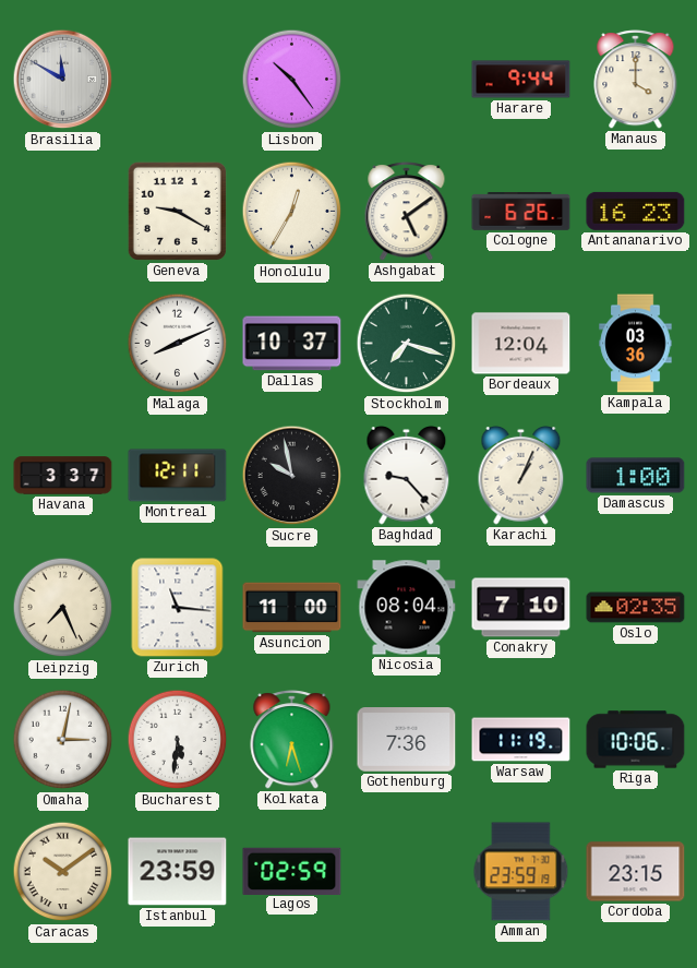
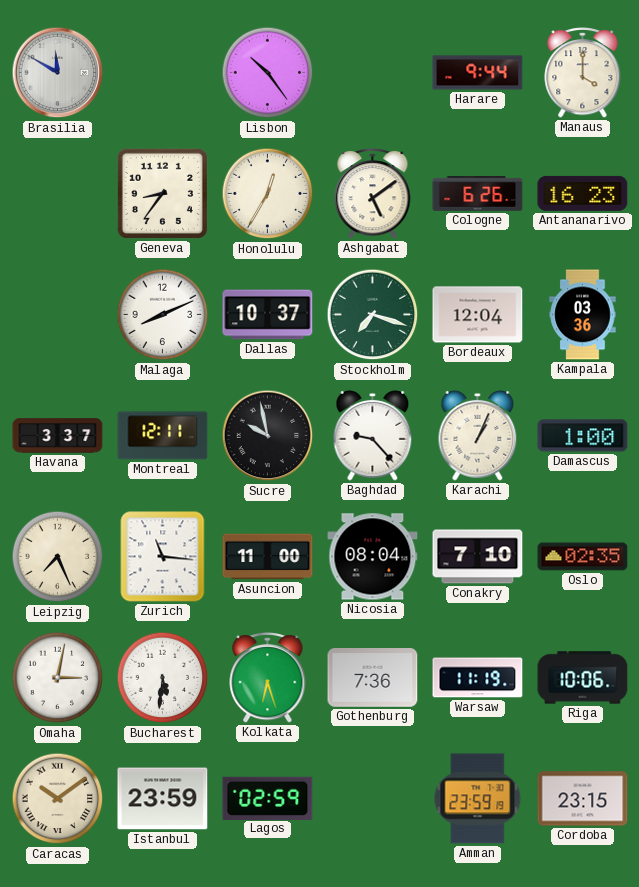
Geneva: 9:20 -> 8:36
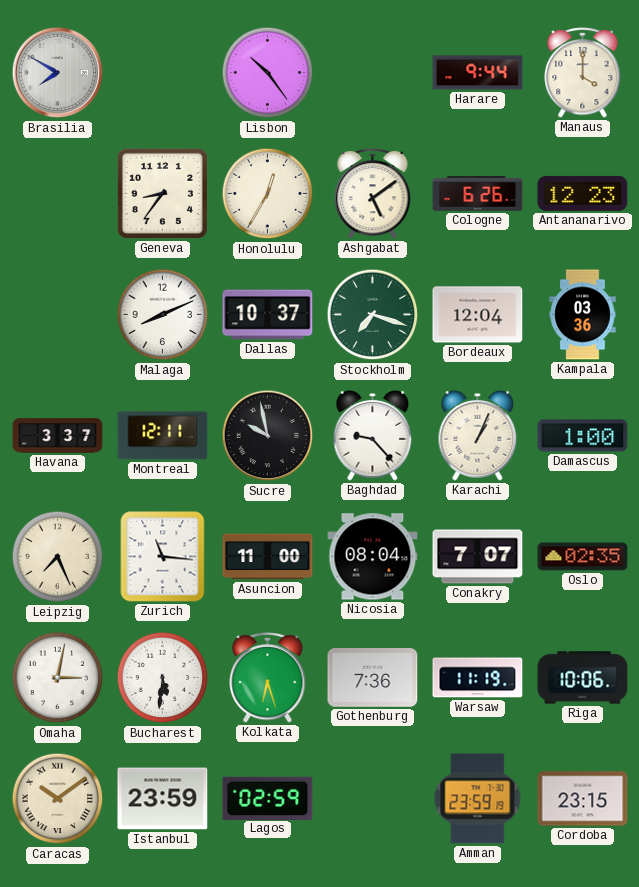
Brasilia: 11:50 -> 7:50
Antananarivo: 16:23 -> 12:23
Conakry: 7:10 -> 7:07
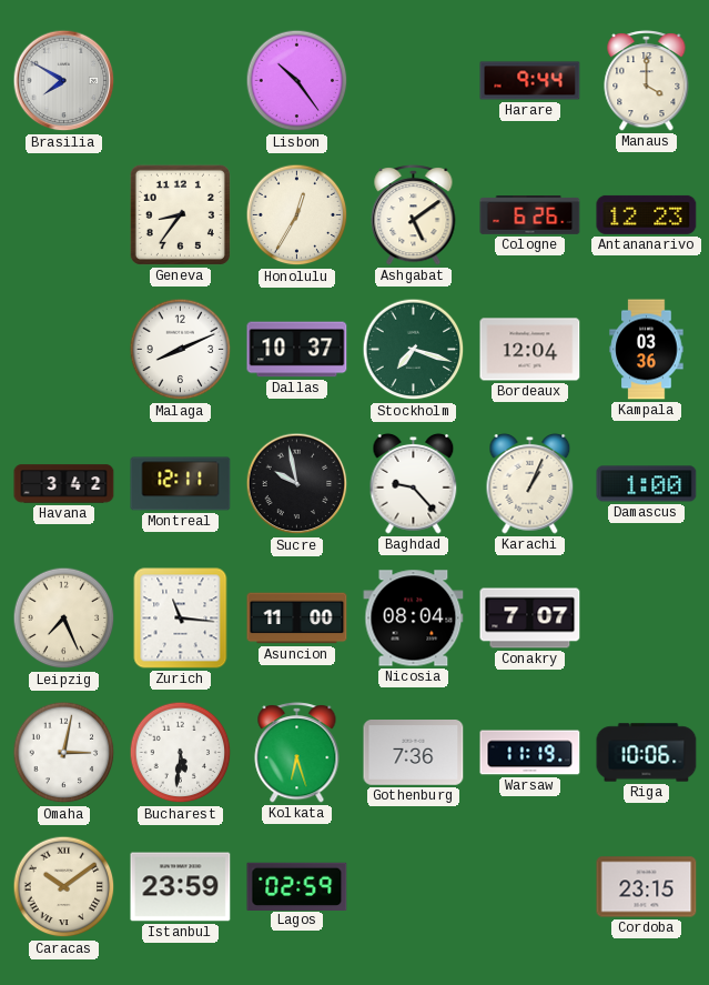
Havana: 3:37 -> 3:42
Oslo: 02:35 -> none
Amman: 23:59 -> none
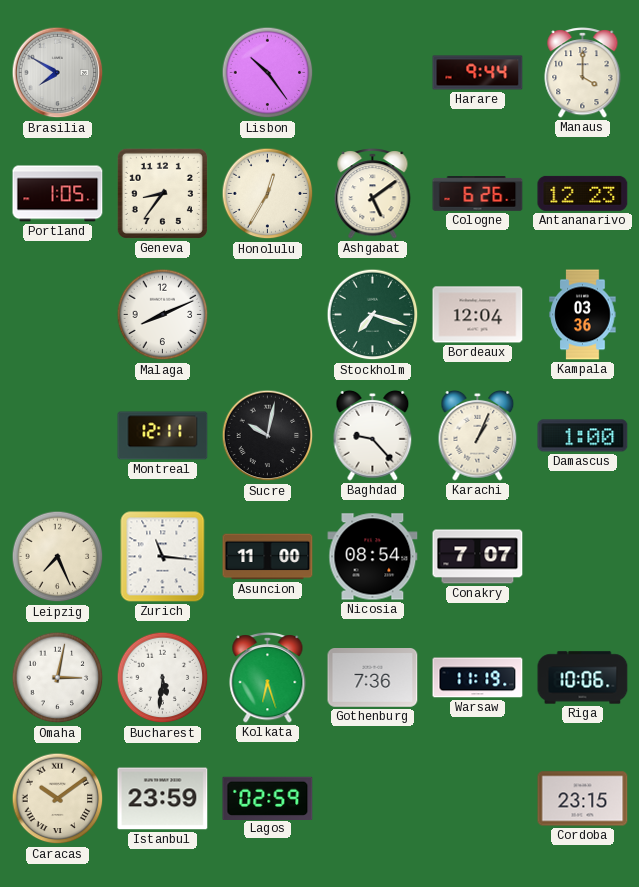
Portland: none -> 1:05
Dallas: 10:37 -> none
Havana: 3:42 -> none
Sucre: 9:58 -> 10:02
Nicosia: 08:04 -> 08:54
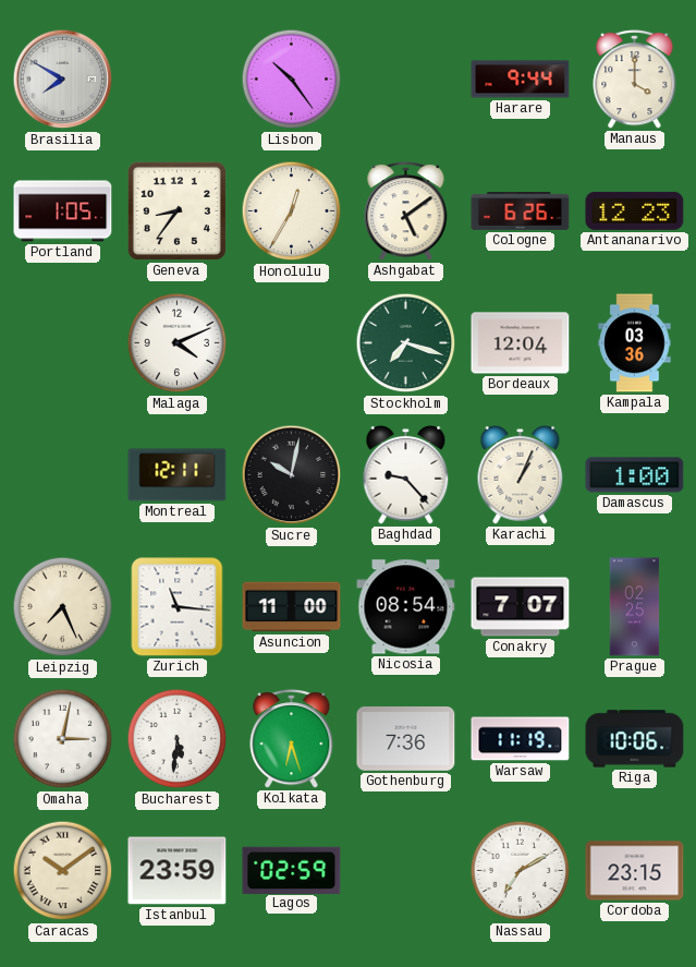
Malaga: 8:11 -> 4:11
Prague: none -> 02:25
Nassau: none -> 7:10
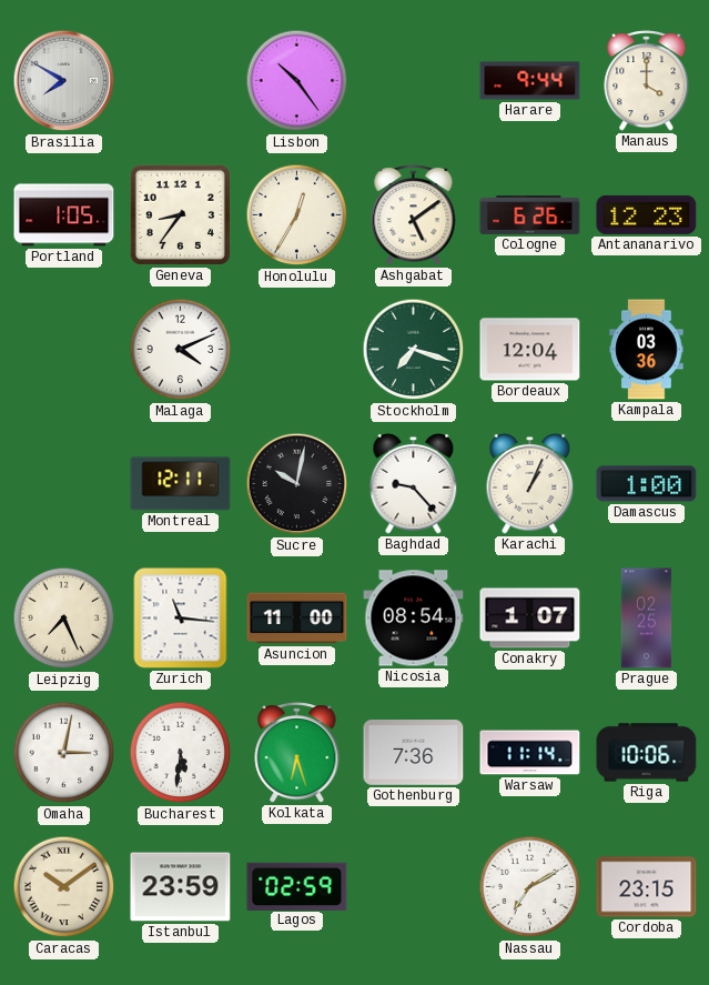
Conakry: 7:07 -> 1:07
Warsaw: 11:19 -> 11:14
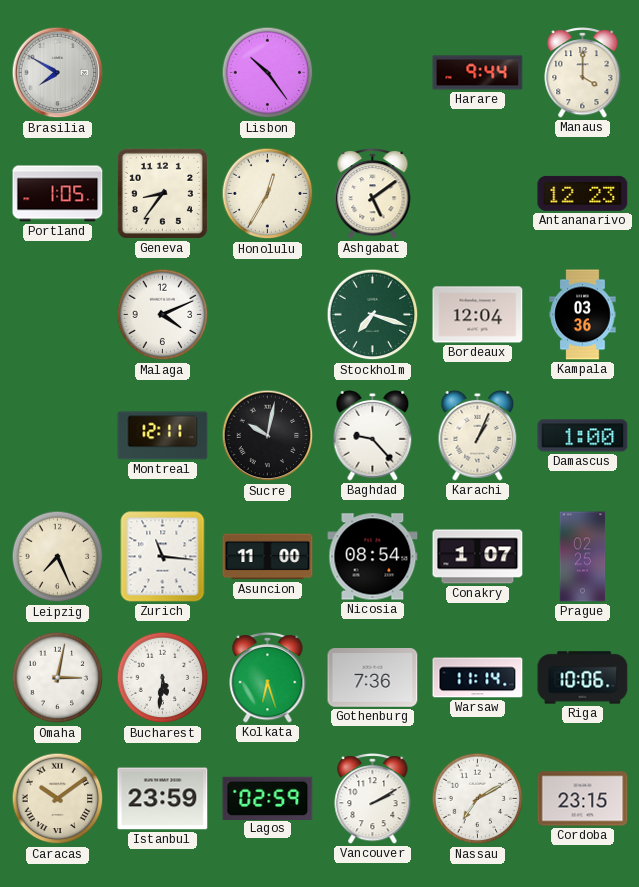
Cologne: 6:26 -> none
Vancouver: none -> 2:10
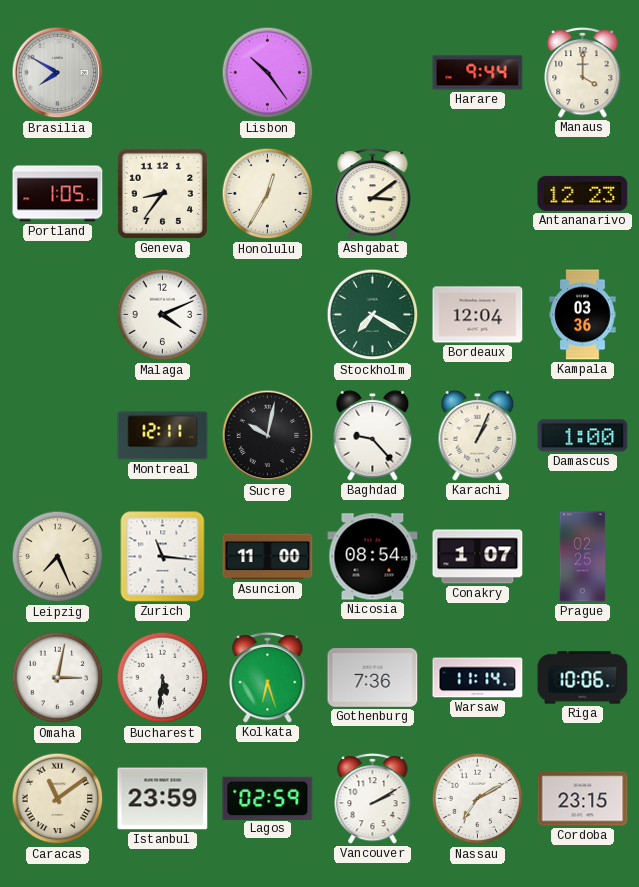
Ashgabat: 5:09 -> 3:09
Stockholm: 7:18 -> 7:20
Caracas: 10:09 -> 11:09
